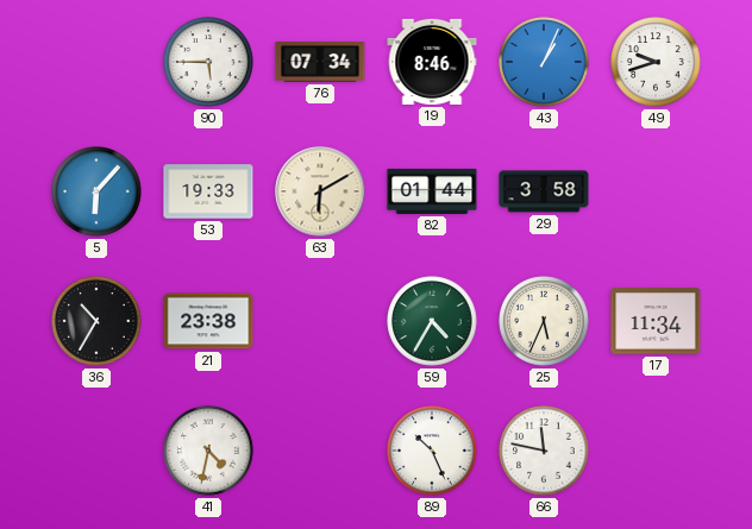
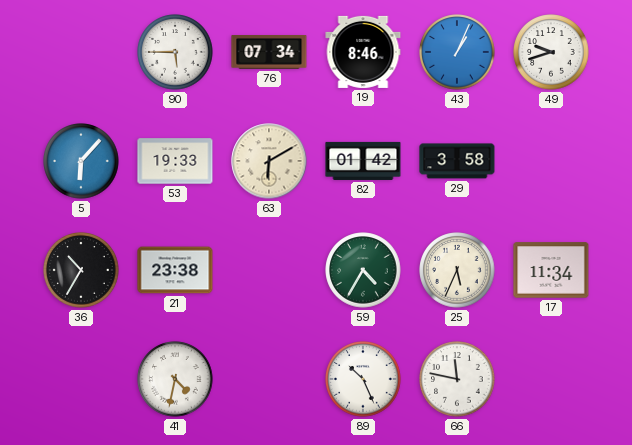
82: 01:44 -> 01:42
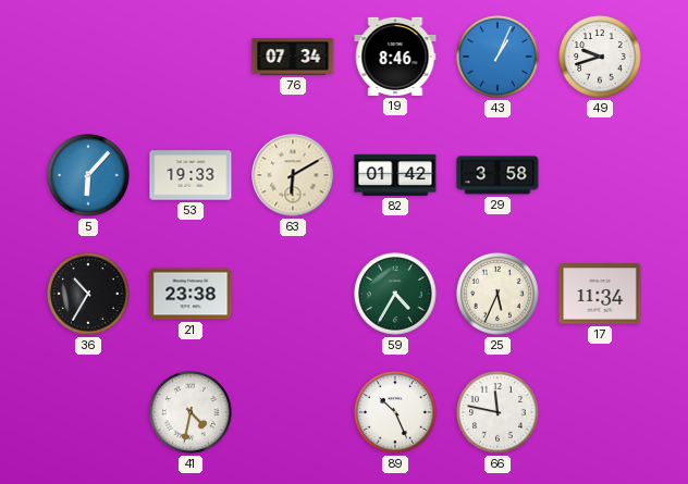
90: 5:45 -> none
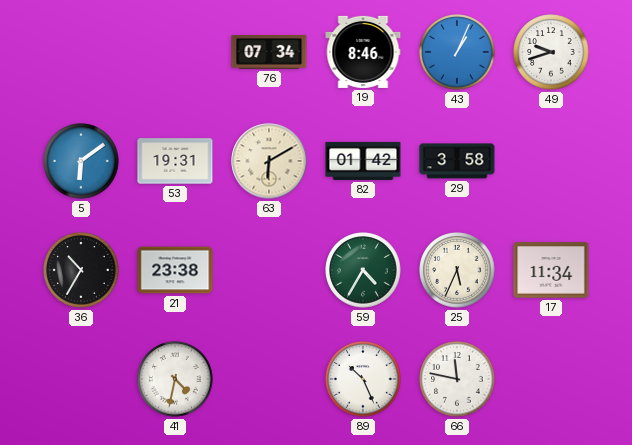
5: 6:07 -> 6:09
53: 19:33 -> 19:31
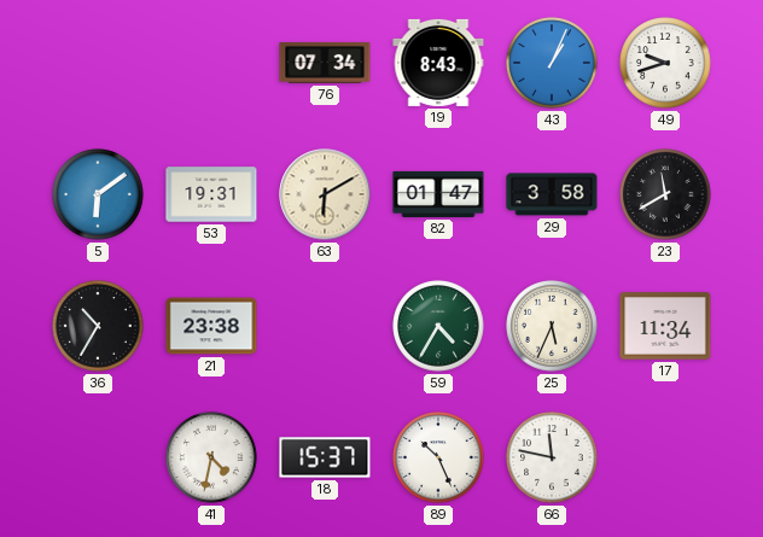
19: 8:46 -> 8:43
82: 01:42 -> 01:47
23: none -> 11:40
18: none -> 15:37
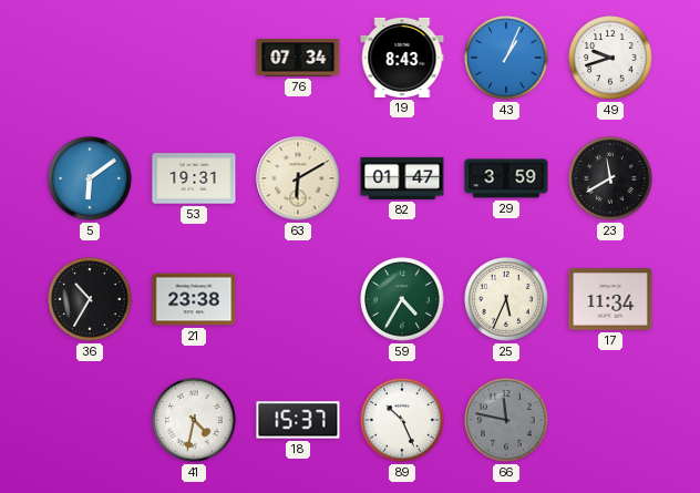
29: 3:58 -> 3:59
66 dial: white -> grey
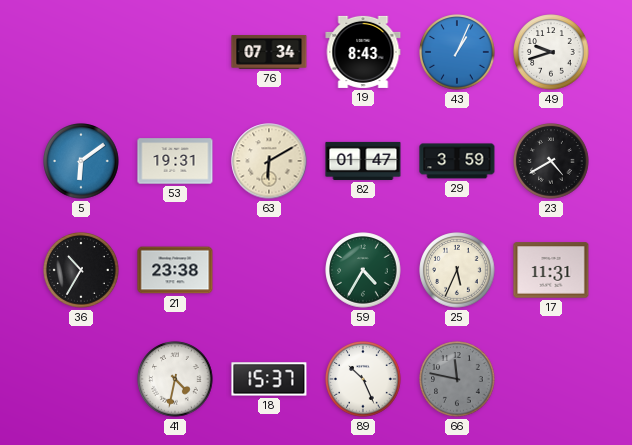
23: 11:40 -> 4:40
17: 11:34 -> 11:31
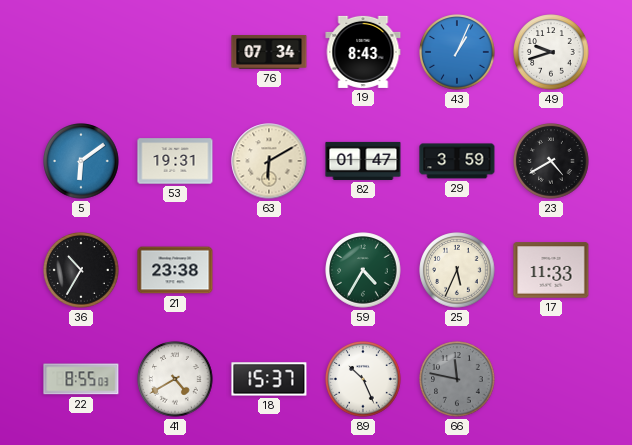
17: 11:31 -> 11:33
22: none -> 8:55
41: 4:32 -> 4:40
